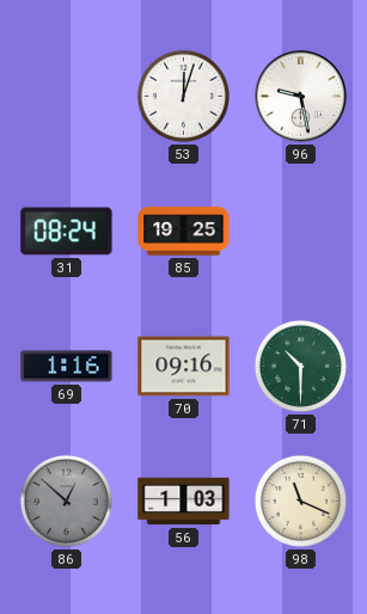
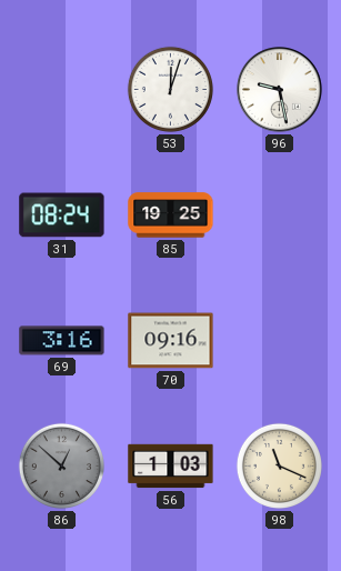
69: 1:16 -> 3:16
71: 10:30 -> none
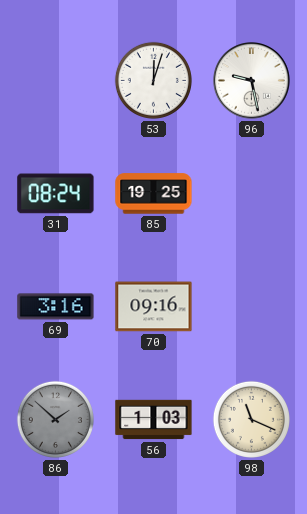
86: 12:52 -> 1:52
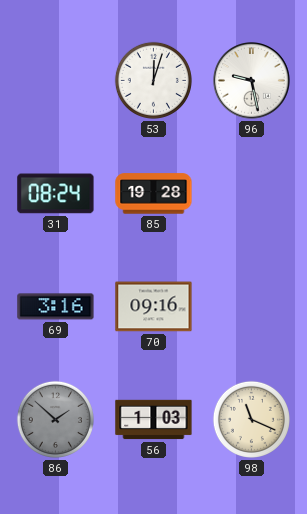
85: 19:25 -> 19:28
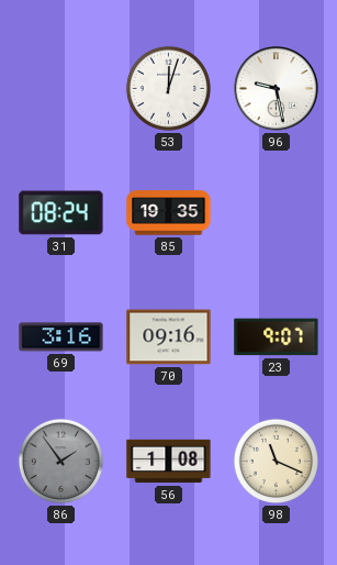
85: 19:28 -> 19:35
23: none -> 9:07
86: 1:52 -> 1:54
56: 1:03 -> 1:08
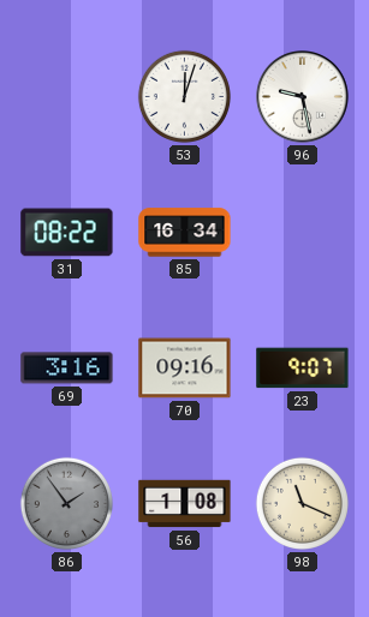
31: 08:24 -> 08:22
85: 19:35 -> 16:34
